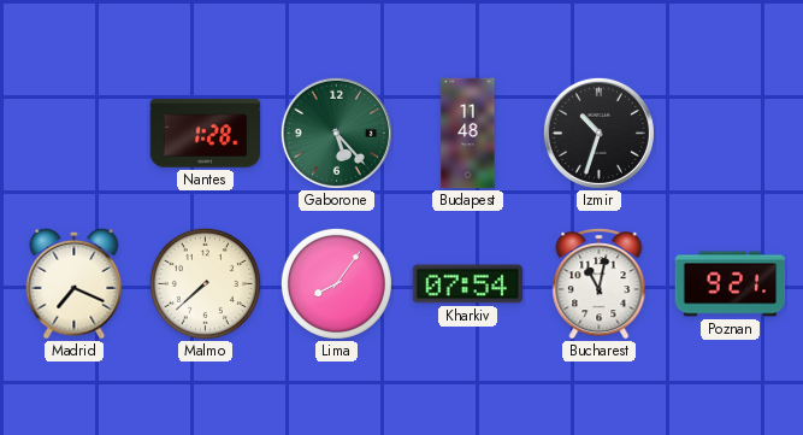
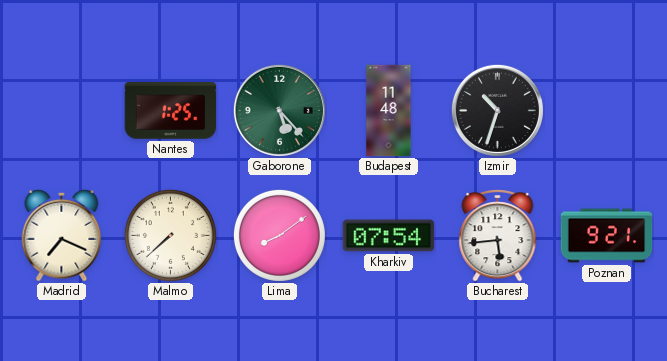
Nantes: 1:28 -> 1:25
Lima: 8:06 -> 8:09
Bucharest: 11:02 -> 5:44
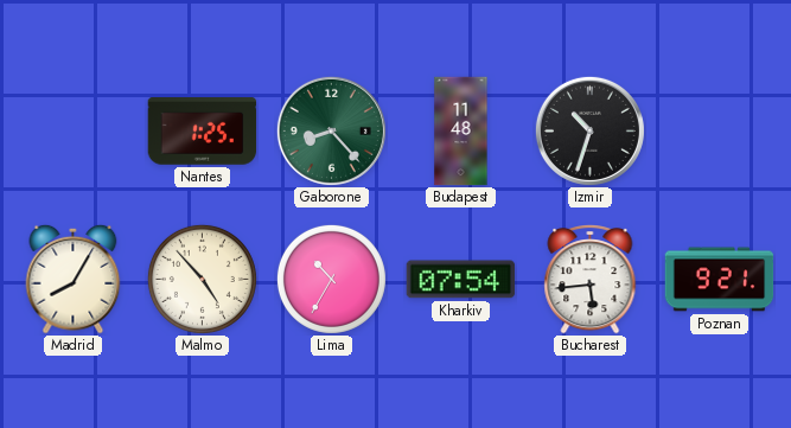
Gaborone: 5:23 -> 8:23
Madrid: 7:19 -> 8:05
Malmo: 7:38 -> 4:53
Lima: 8:09 -> 10:35
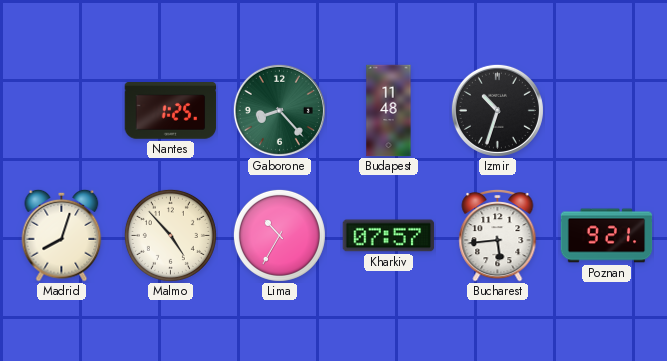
Madrid: 8:05 -> 8:03
Kharkiv: 07:54 -> 07:57
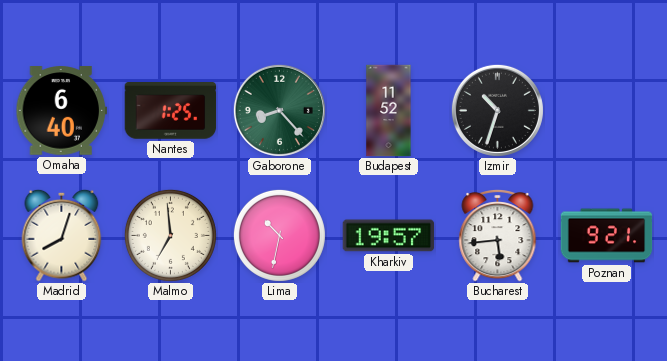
Omaha: none -> 6:40
Budapest: 11:48 -> 11:52
Malmo: 4:53 -> 6:59
Lima: 10:35 -> 10:32
Kharkiv: 07:57 -> 19:57
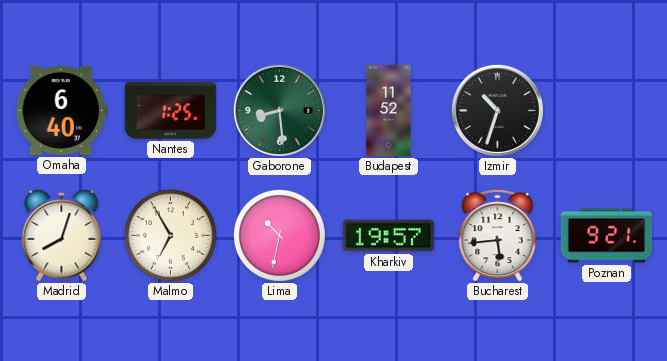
Gaborone: 8:23 -> 8:29
Malmo: 6:59 -> 6:55
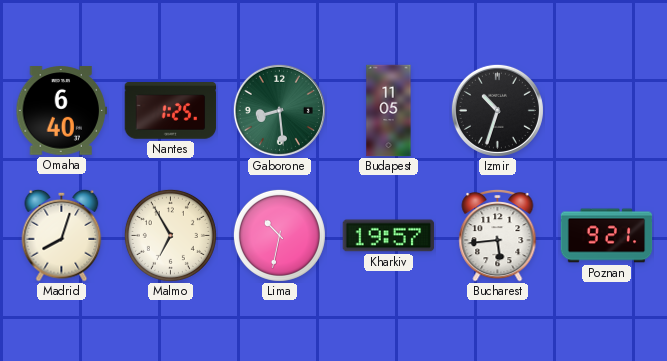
Budapest: 11:52 -> 11:05
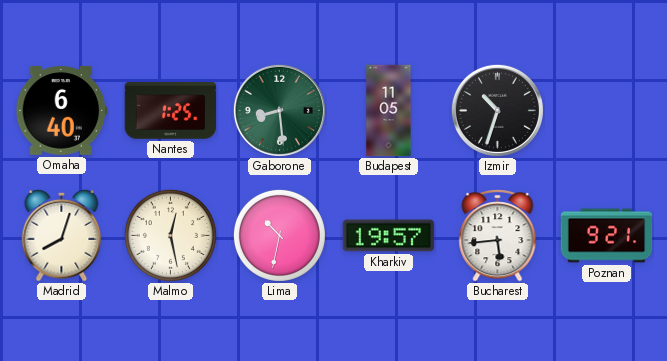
Malmo: 6:55 -> 12:28
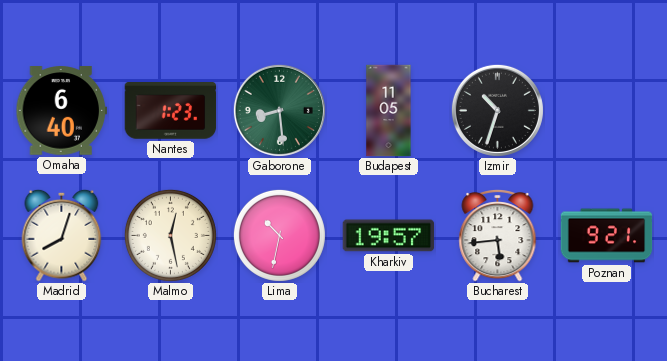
Nantes: 1:25 -> 1:23
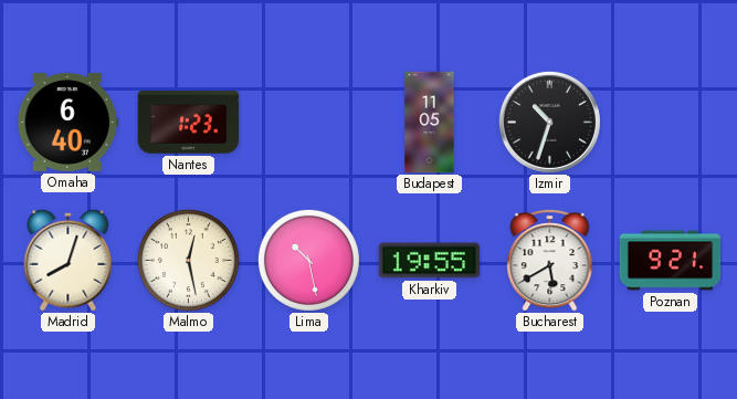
Gaborone: 8:29 -> none
Lima: 10:32 -> 10:28
Kharkiv: 19:57 -> 19:55
Bucharest: 5:44 -> 5:40
